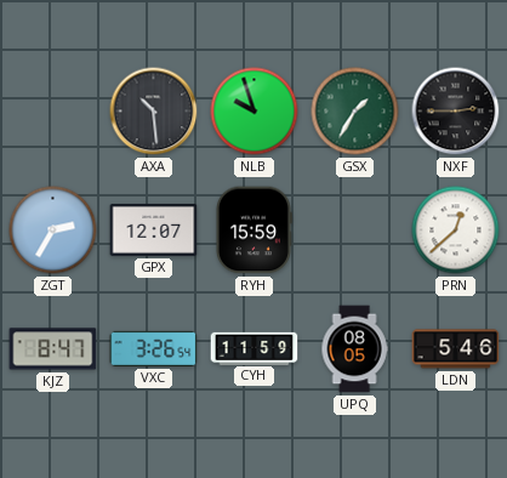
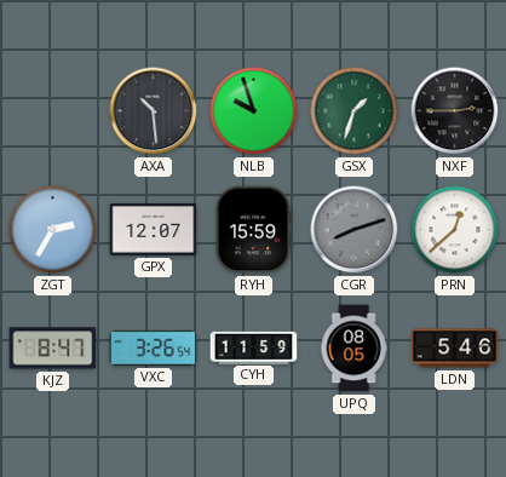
GSX: 1:35 -> 1:33
CGR: none -> 8:12
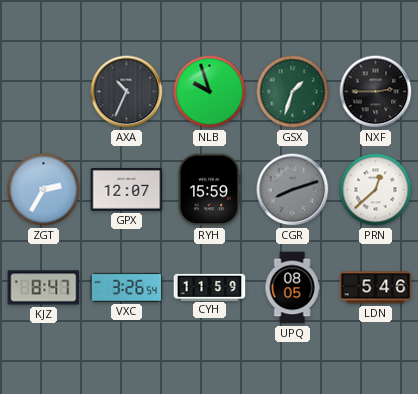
AXA: 10:29 -> 10:34
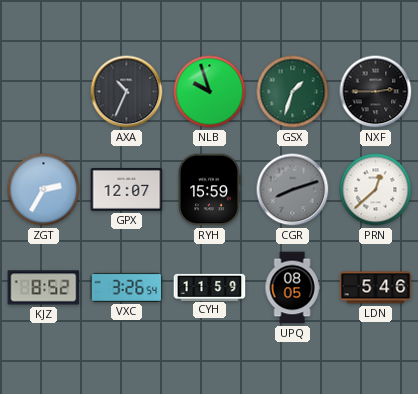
KJZ: 8:47 -> 8:52
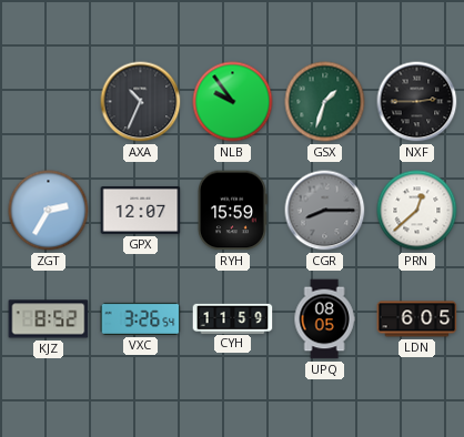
NLB: 9:57 -> 9:54
CGR: 8:12 -> 8:15
LDN: 5:46 -> 6:05
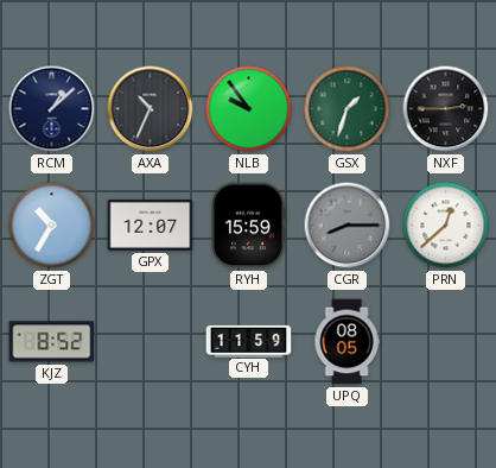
RCM: none -> 1:08
ZGT: 2:35 -> 10:35
VXC: 3:26 -> none
LDN: 6:05 -> none
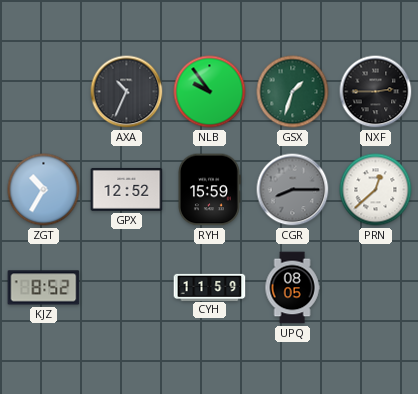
RCM: 1:08 -> none
GPX: 12:07 -> 12:52
